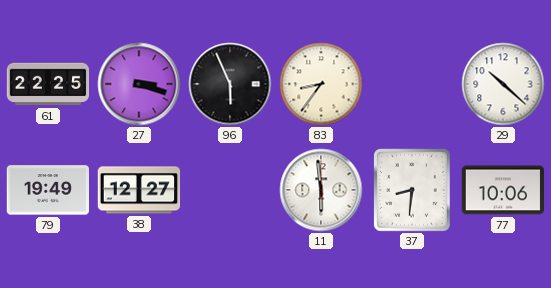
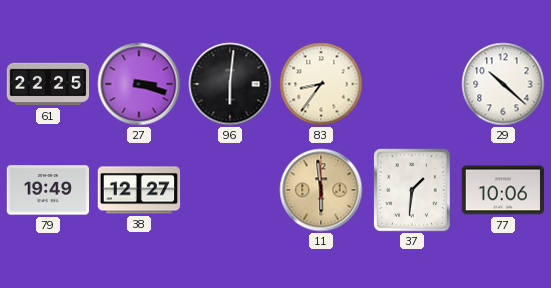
96: 5:56 -> 6:01
11 dial: white -> champagne
37: 8:31 -> 1:31
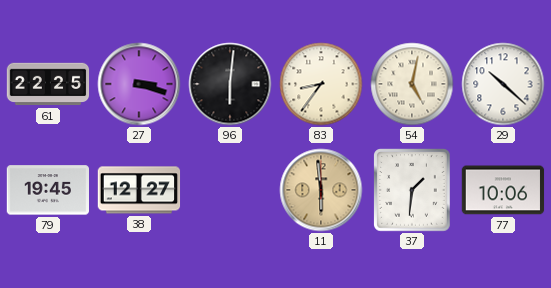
54: none -> 5:02
79: 19:49 -> 19:45
